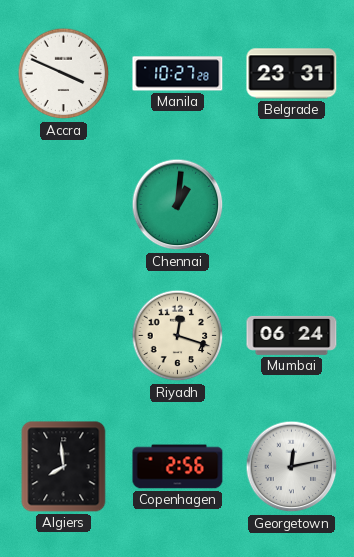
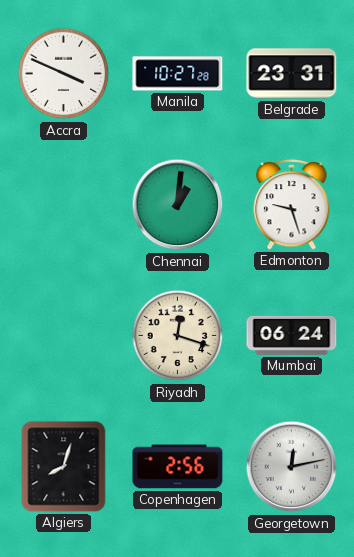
Edmonton: none -> 9:27
Algiers: 7:59 -> 8:03
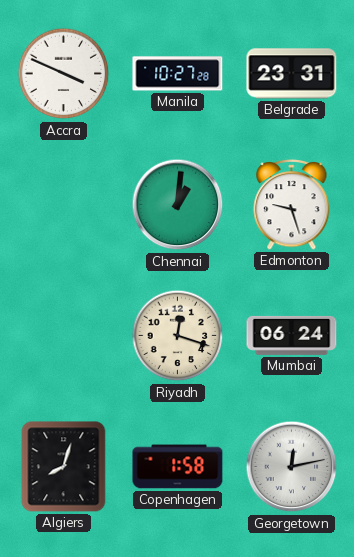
Copenhagen: 2:56 -> 1:58
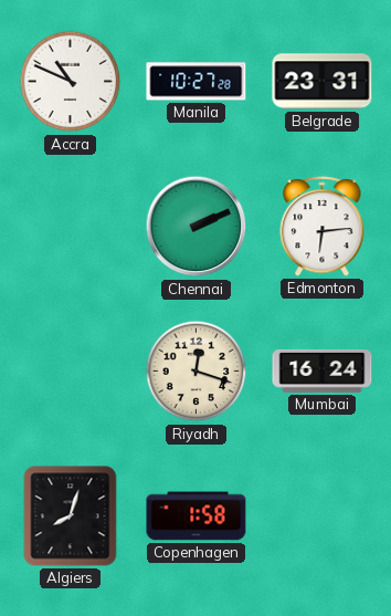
Accra: 3:49 -> 10:49
Chennai: 1:01 -> 2:11
Edmonton: 9:27 -> 6:14
Mumbai: 06:24 -> 16:24
Georgetown: 12:13 -> none
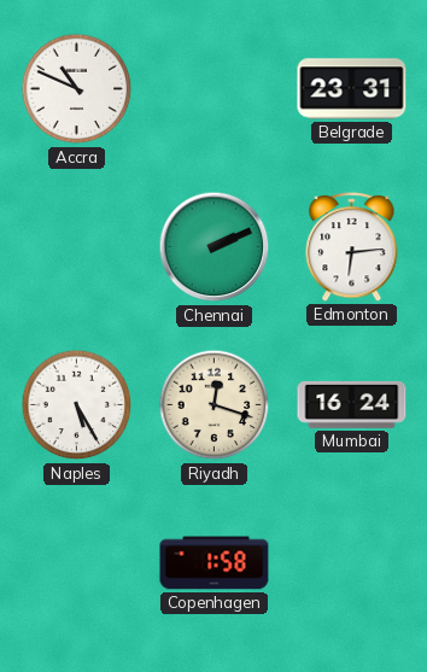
Manila: 10:27 -> none
Naples: none -> 5:25
Algiers: 8:03 -> none
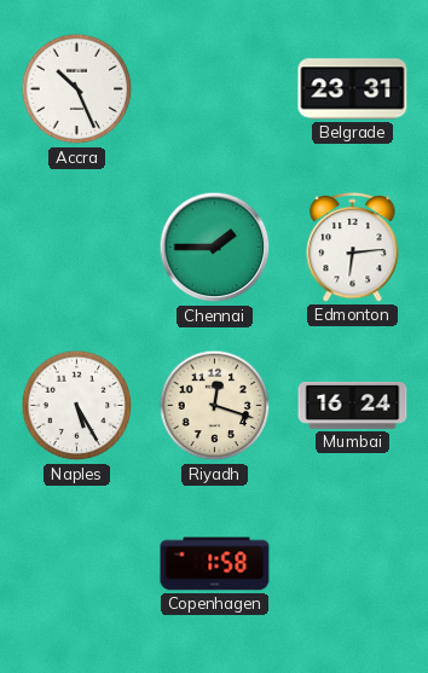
Accra: 10:49 -> 10:26
Chennai: 2:11 -> 1:45
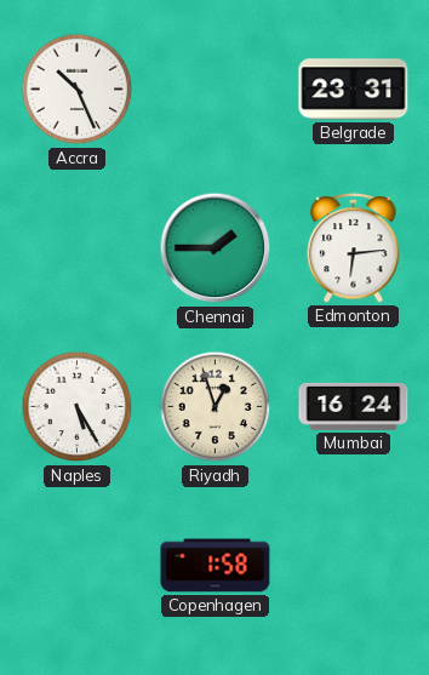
Riyadh: 12:18 -> 12:57
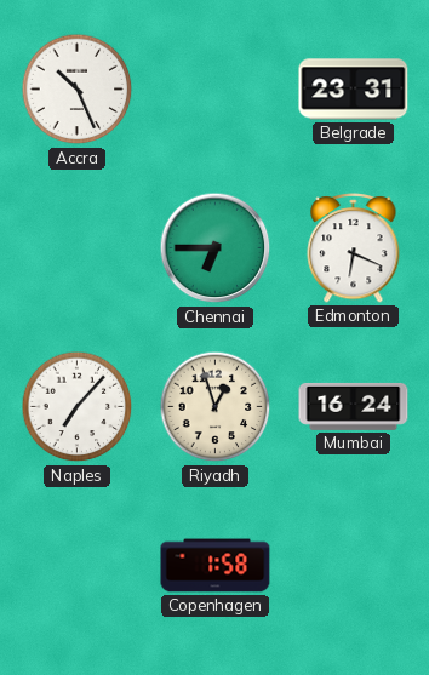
Chennai: 1:45 -> 6:45
Edmonton: 6:14 -> 6:19
Naples: 5:25 -> 7:07
